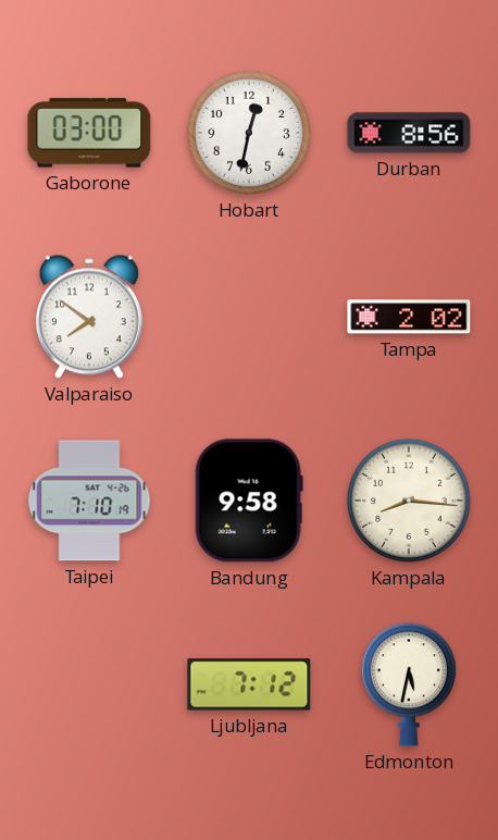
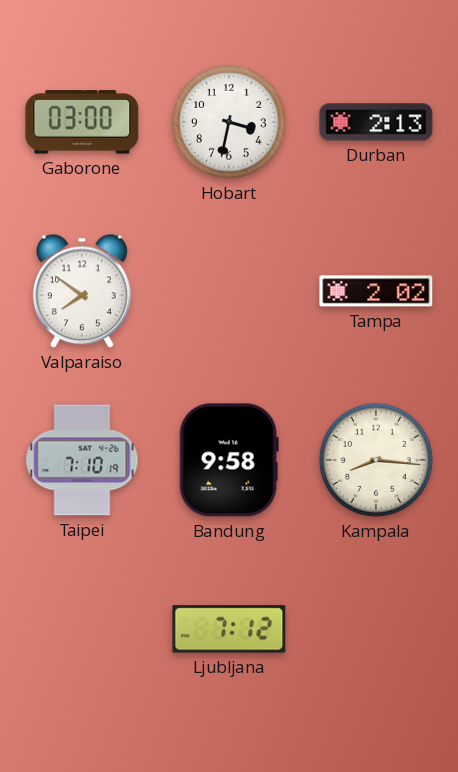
Hobart: 12:32 -> 3:32
Durban: 8:56 -> 2:13
Edmonton: 5:32 -> none
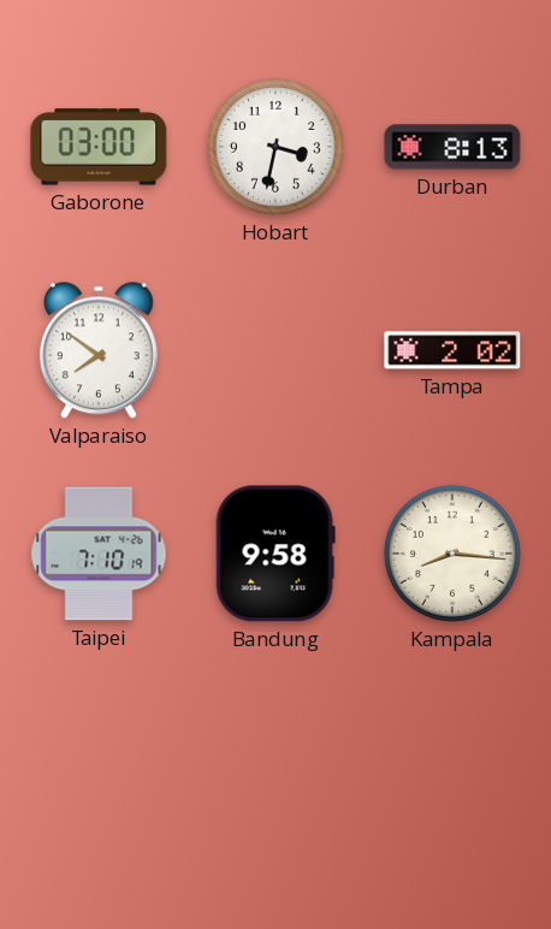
Durban: 2:13 -> 8:13
Ljubljana: 7:12 -> none
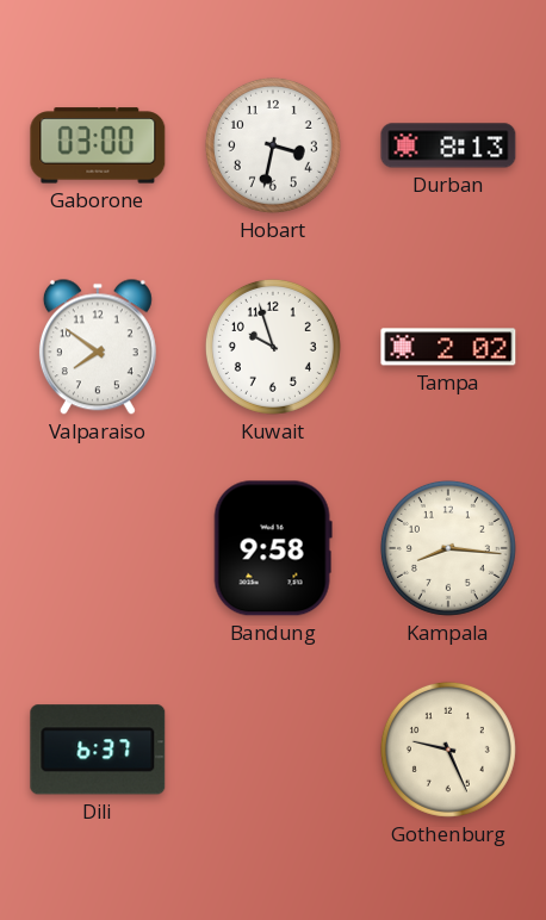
Kuwait: none -> 9:57
Taipei: 7:10 -> none
Dili: none -> 6:37
Gothenburg: none -> 9:26
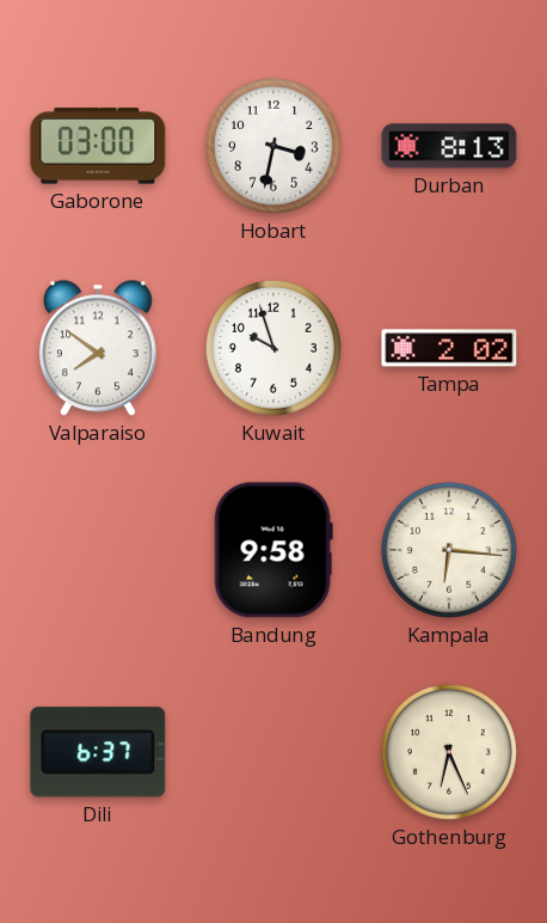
Kampala: 8:16 -> 6:16
Gothenburg: 9:26 -> 6:26
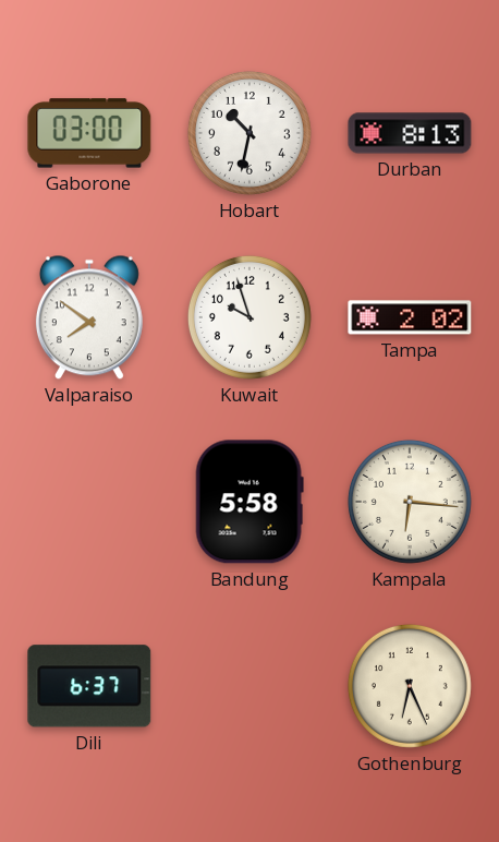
Hobart: 3:32 -> 10:32
Bandung: 9:58 -> 5:58
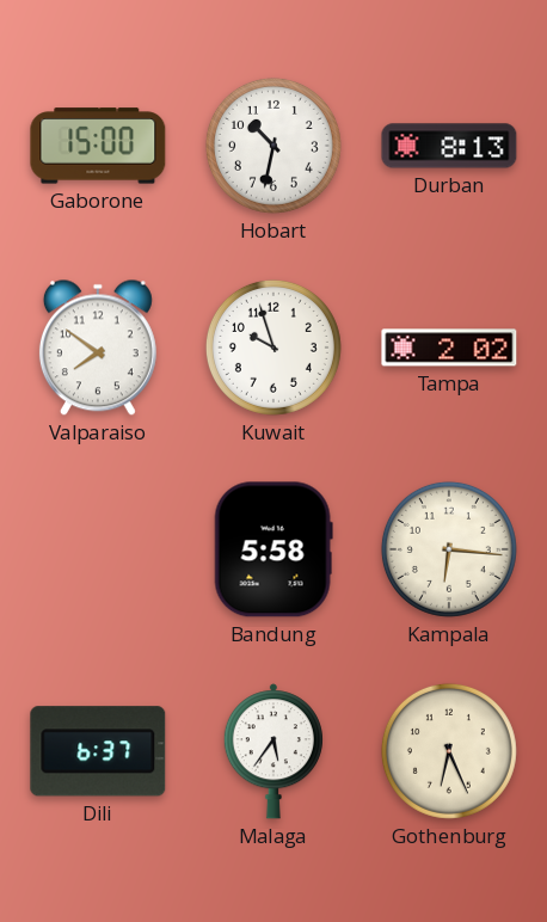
Gaborone: 03:00 -> 15:00
Malaga: none -> 5:36
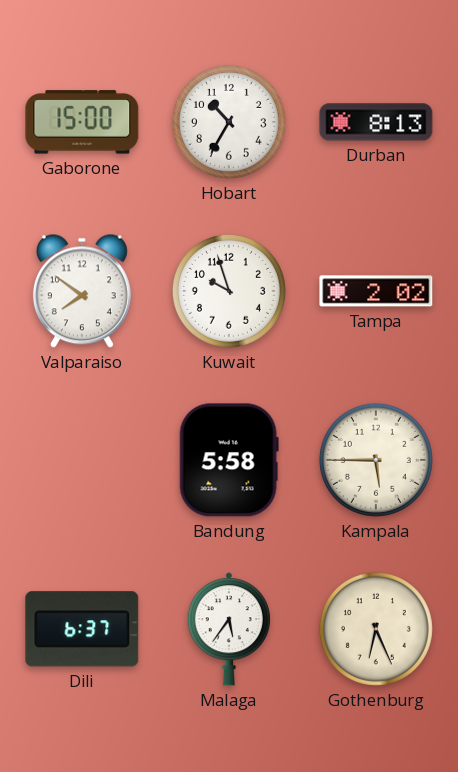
Hobart: 10:32 -> 10:35
Kampala: 6:16 -> 5:45
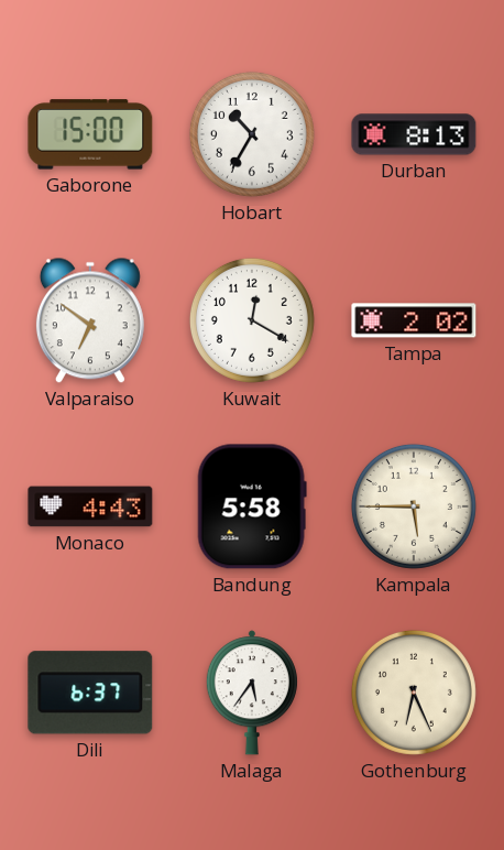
Valparaiso: 7:51 -> 6:51
Kuwait: 9:57 -> 12:20
Monaco: none -> 4:43
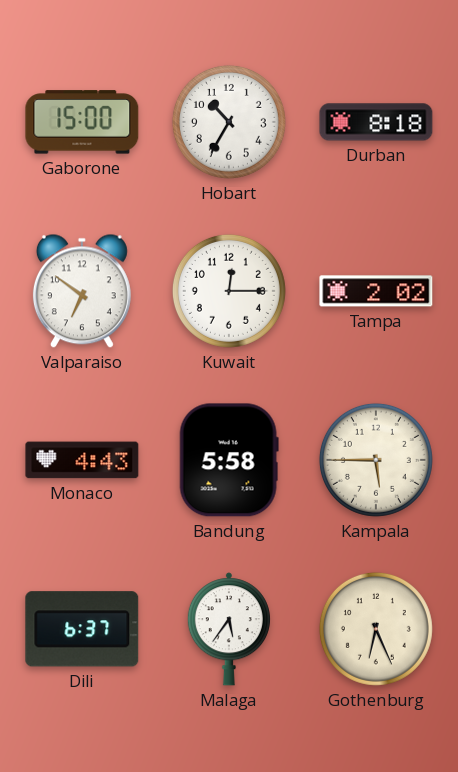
Durban: 8:13 -> 8:18
Kuwait: 12:20 -> 12:15
